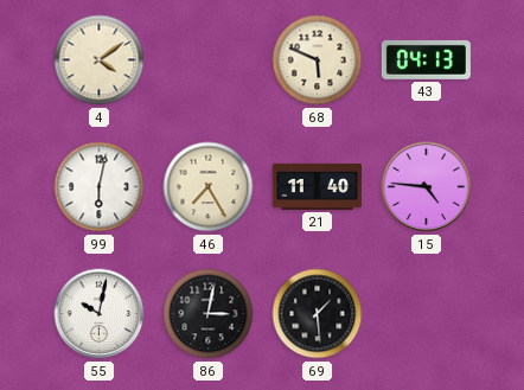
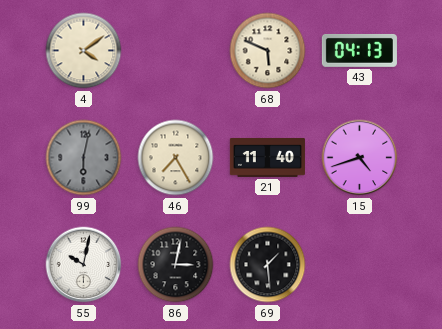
99 dial: white -> grey
15: 4:46 -> 4:42
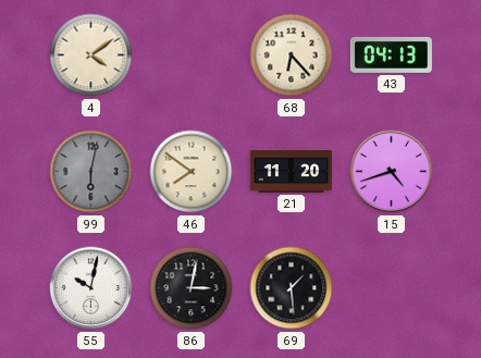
68: 5:49 -> 6:23
46: 7:25 -> 7:51
21: 11:40 -> 11:20
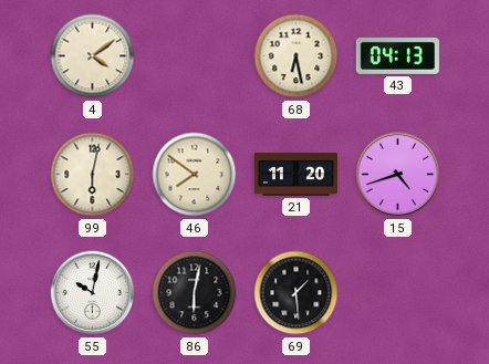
68: 6:23 -> 6:28
99 dial: grey -> cream
86: 3:02 -> 6:02
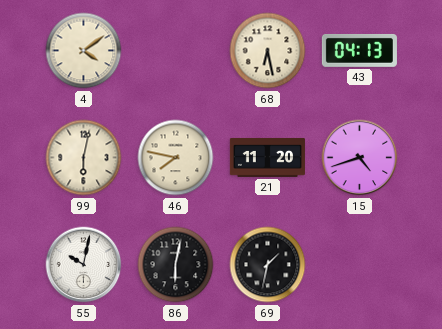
46: 7:51 -> 7:47
69: 1:29 -> 1:32
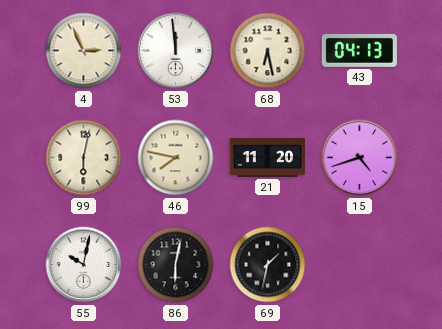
4: 4:09 -> 2:56
53: none -> 11:59
